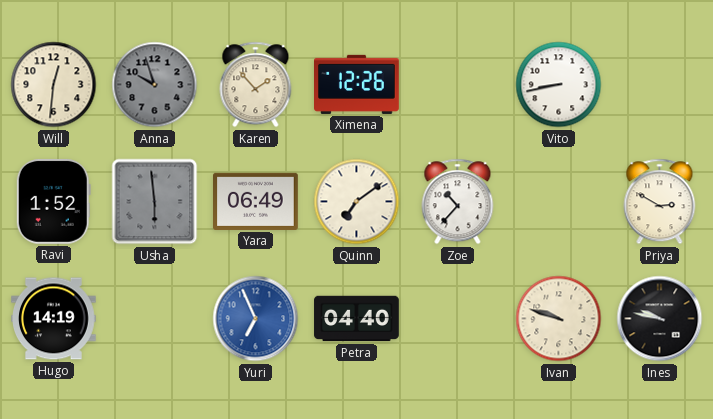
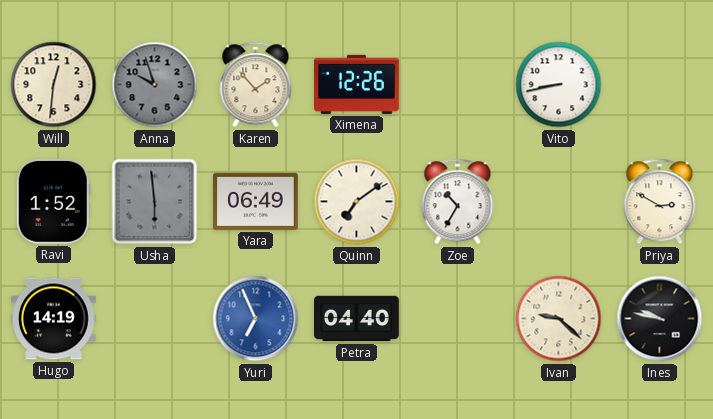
Zoe: 10:37 -> 10:35
Ivan: 9:48 -> 9:22
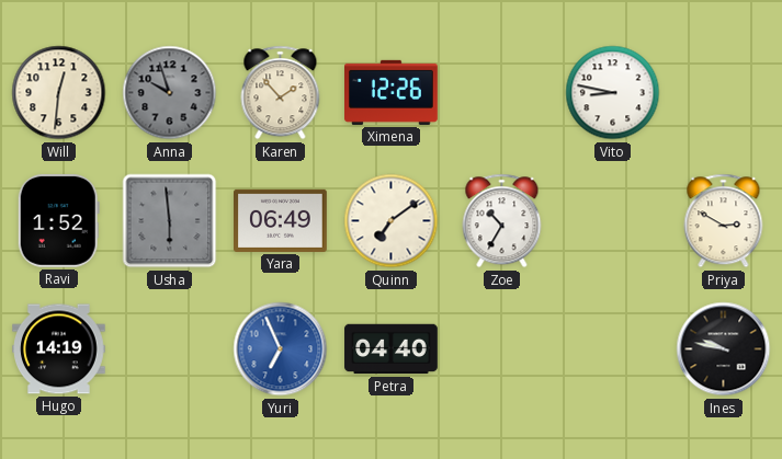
Vito: 8:43 -> 8:47
Ivan: 9:22 -> none
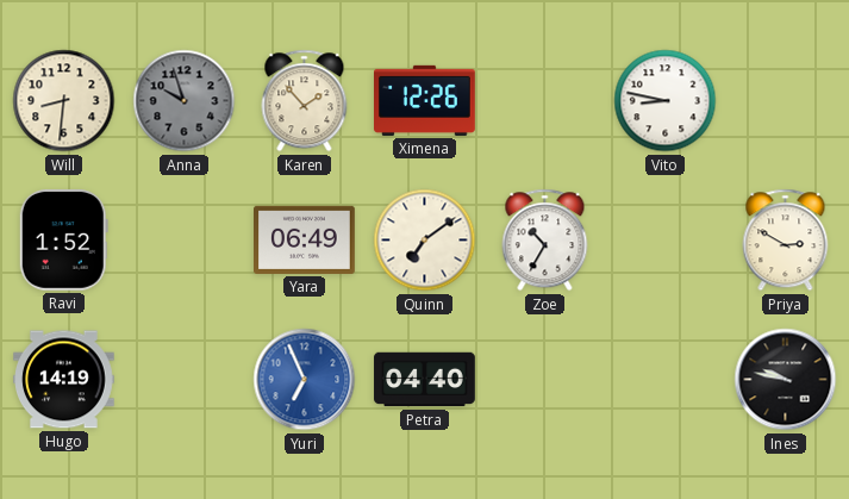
Will: 12:31 -> 8:31
Usha: 5:59 -> none
